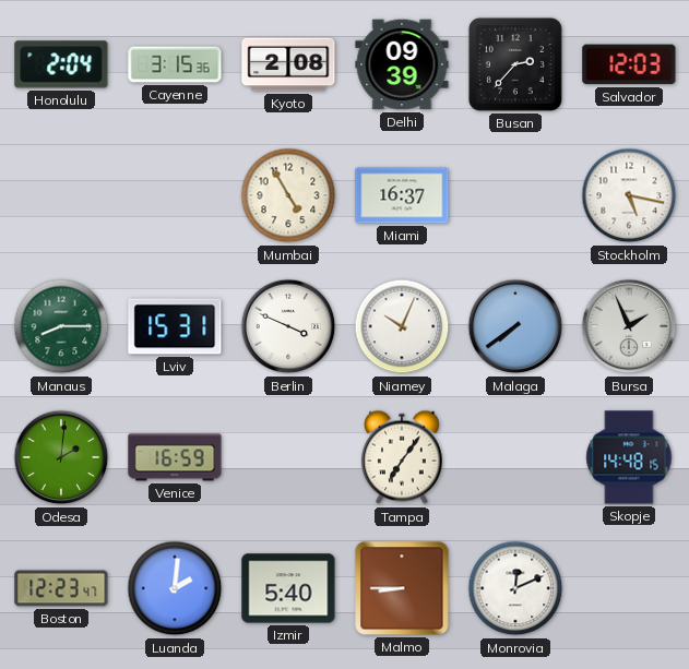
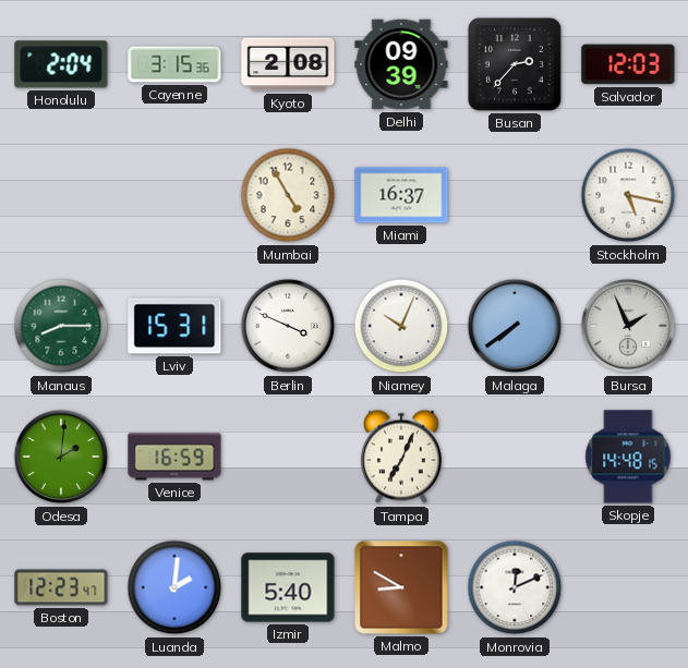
Tampa: 7:06 -> 7:04
Malmo: 8:45 -> 8:50
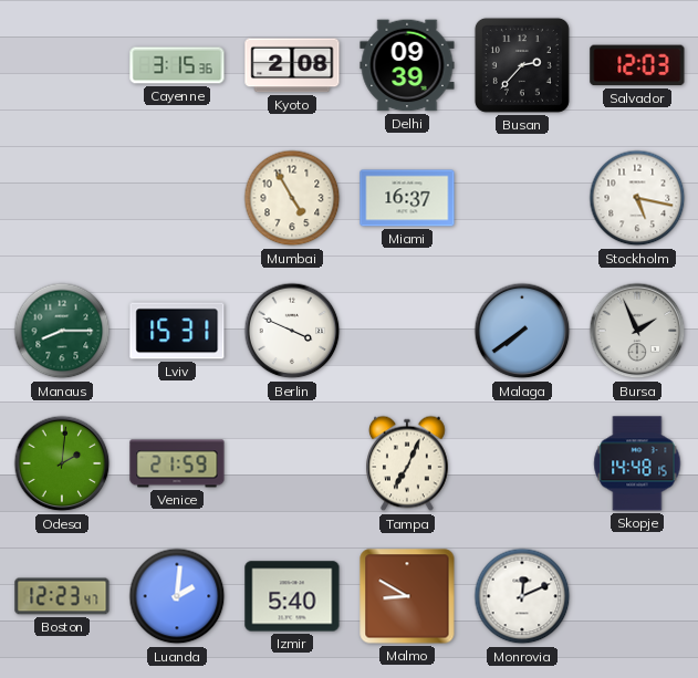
Honolulu: 2:04 -> none
Niamey: 10:04 -> none
Venice: 16:59 -> 21:59
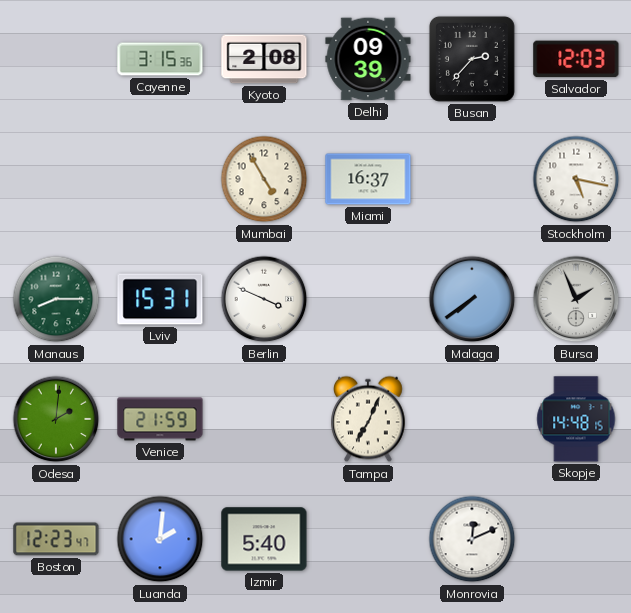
Malmo: 8:50 -> none
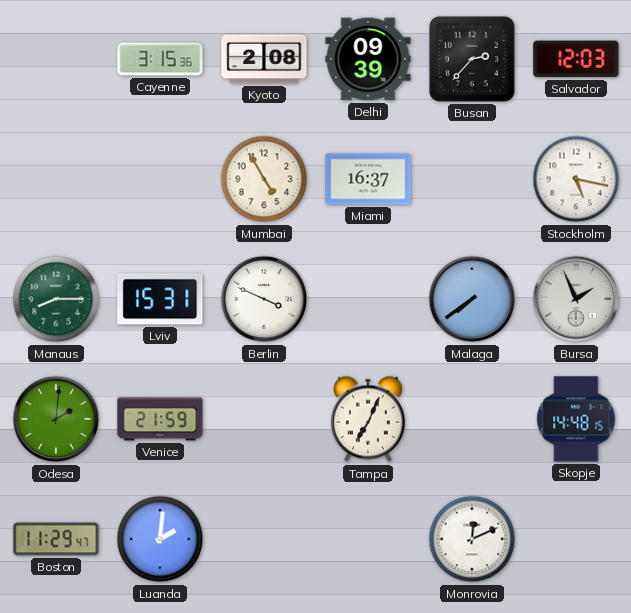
Boston: 12:23 -> 11:29
Izmir: 5:40 -> none
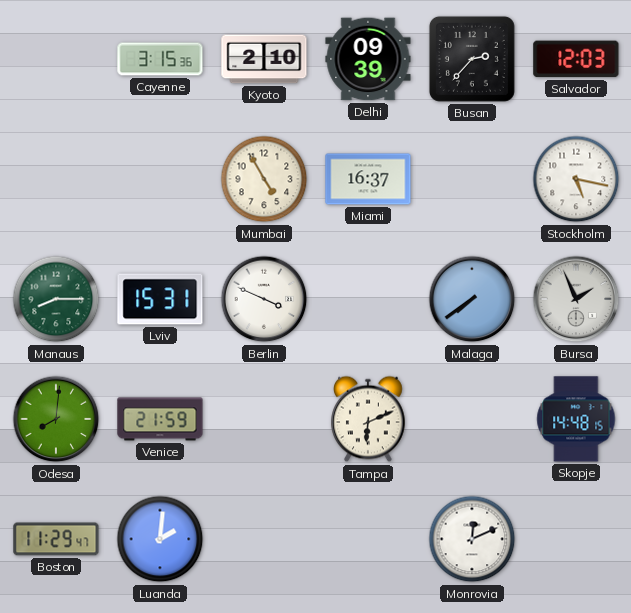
Kyoto: 2:08 -> 2:10
Odesa: 2:01 -> 8:01
Tampa: 7:04 -> 6:11
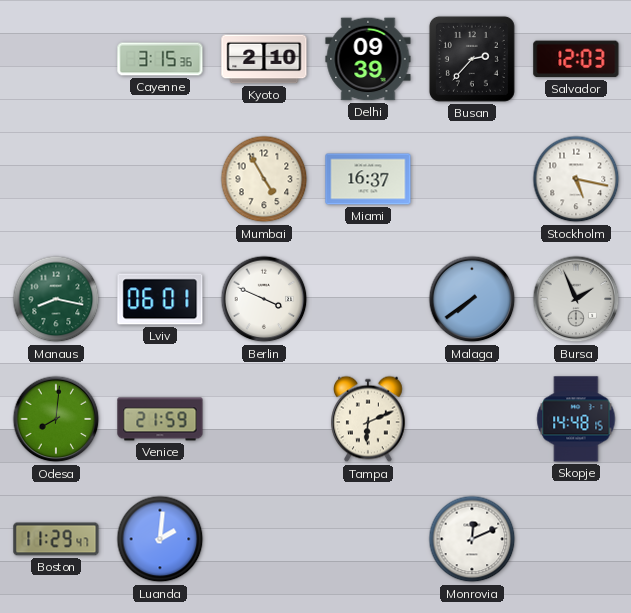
Manaus: 8:15 -> 8:17
Lviv: 15:31 -> 06:01
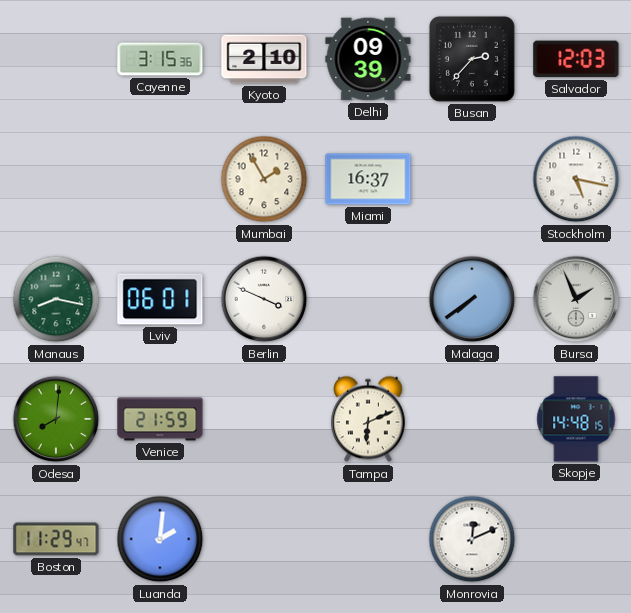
Mumbai: 4:55 -> 1:55
